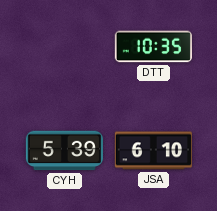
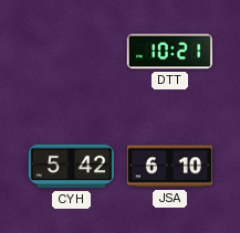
DTT: 10:35 -> 10:21
CYH: 5:39 -> 5:42
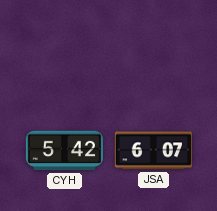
DTT: 10:21 -> none
JSA: 6:10 -> 6:07
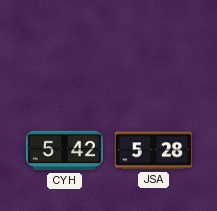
JSA: 6:07 -> 5:28
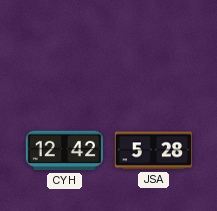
CYH: 5:42 -> 12:42
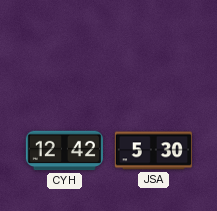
JSA: 5:28 -> 5:30
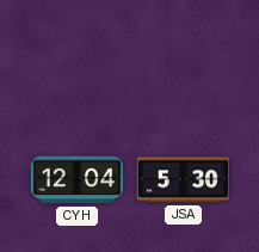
CYH: 12:42 -> 12:04
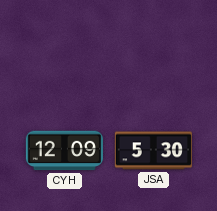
CYH: 12:04 -> 12:09
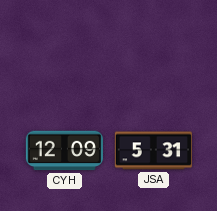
JSA: 5:30 -> 5:31
